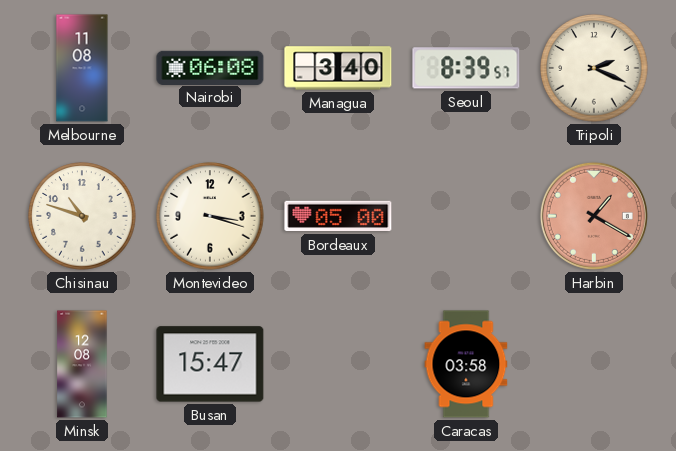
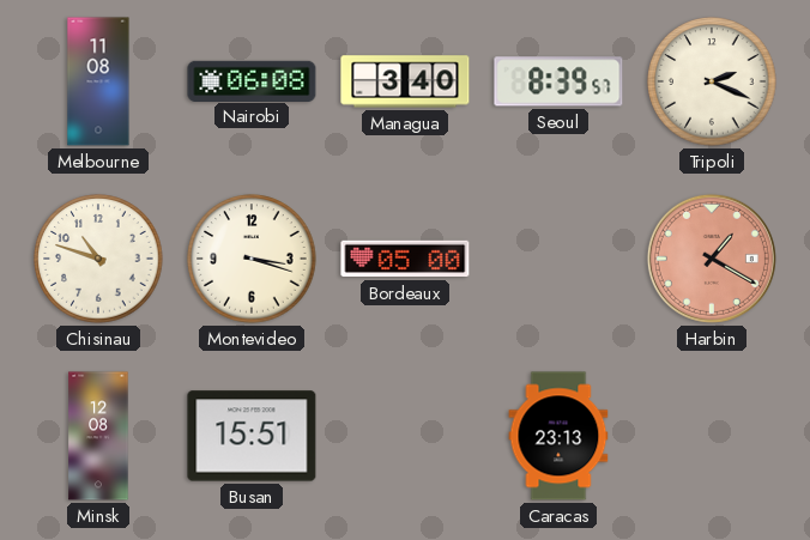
Busan: 15:47 -> 15:51
Caracas: 03:58 -> 23:13
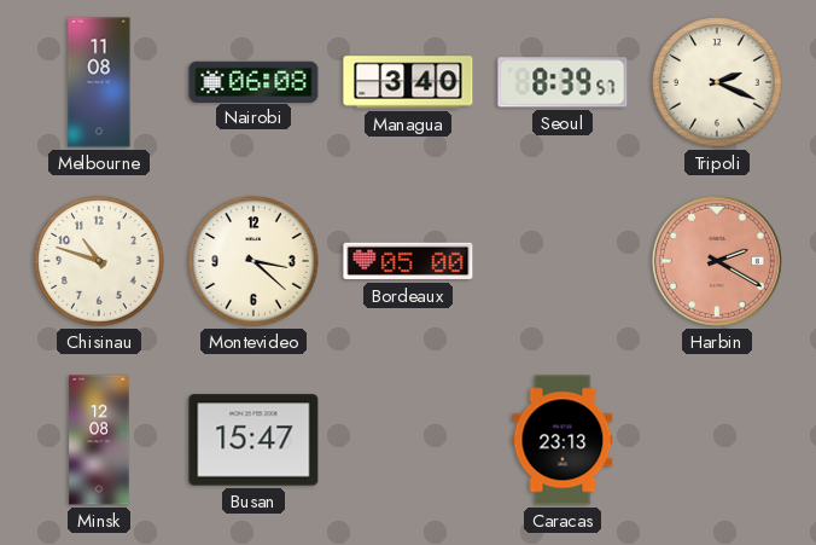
Montevideo: 3:18 -> 3:22
Harbin: 1:20 -> 2:20
Busan: 15:51 -> 15:47
